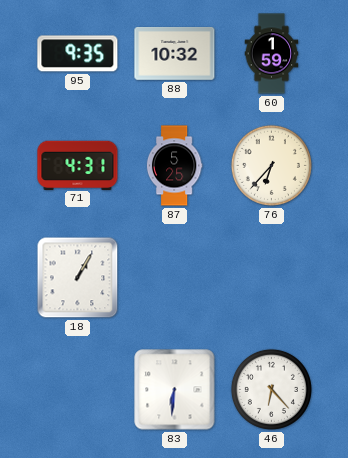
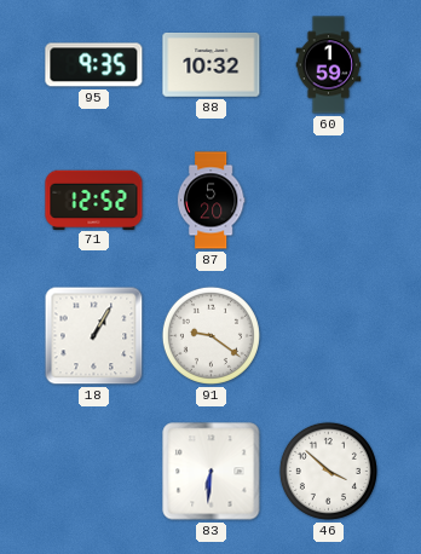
71: 4:31 -> 12:52
87: 5:25 -> 5:20
76: 6:37 -> none
91: none -> 9:21
46: 6:23 -> 3:52
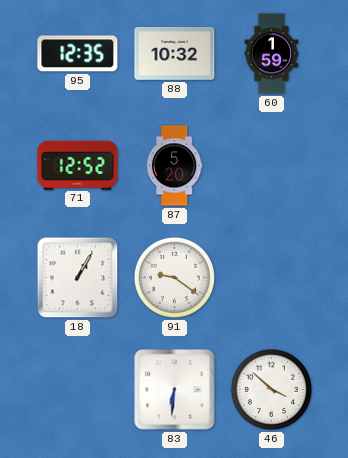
95: 9:35 -> 12:35
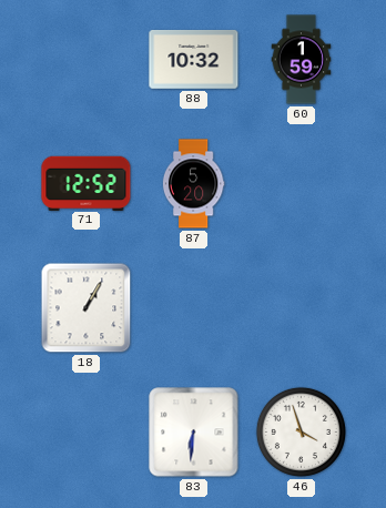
95: 12:35 -> none
91: 9:21 -> none
46: 3:52 -> 3:57
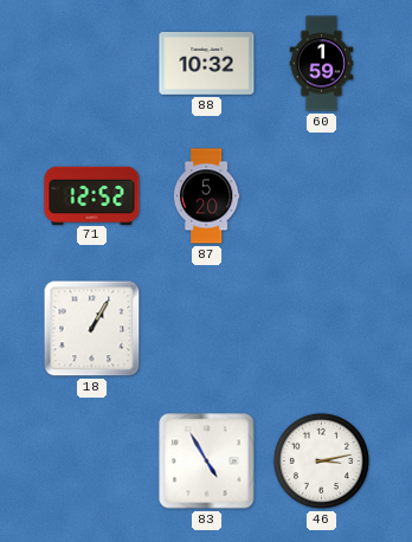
83: 6:31 -> 4:55
46: 3:57 -> 3:13
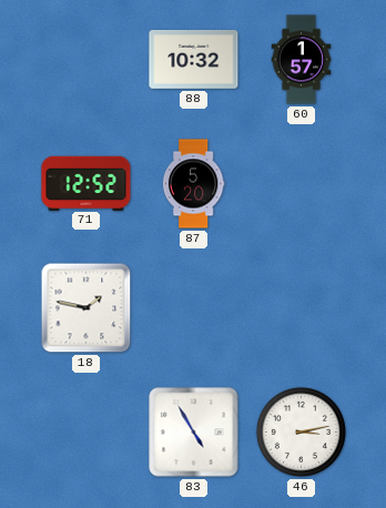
60: 1:59 -> 1:57
18: 1:05 -> 1:47
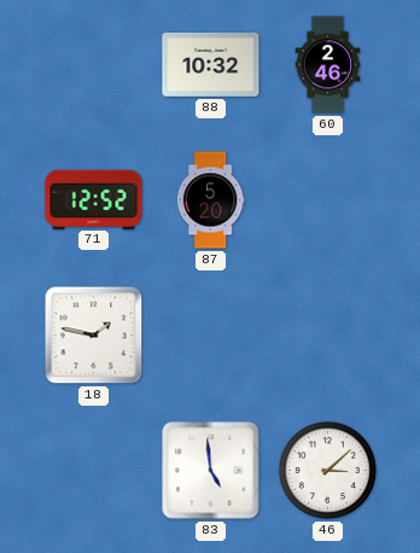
60: 1:57 -> 2:46
83: 4:55 -> 4:59
46: 3:13 -> 3:08
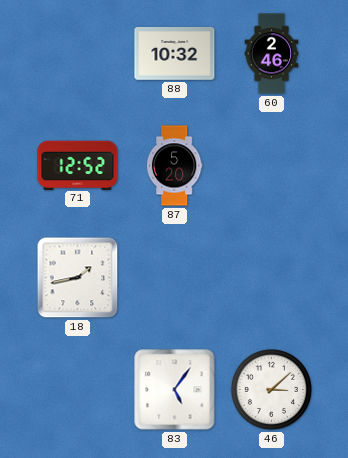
18: 1:47 -> 1:43
83: 4:59 -> 5:06
